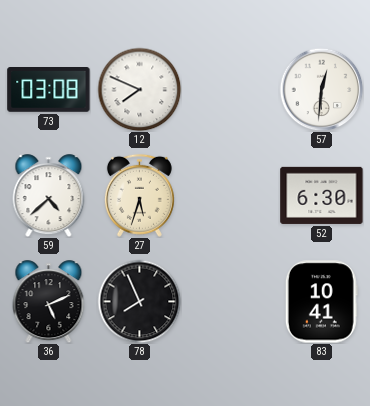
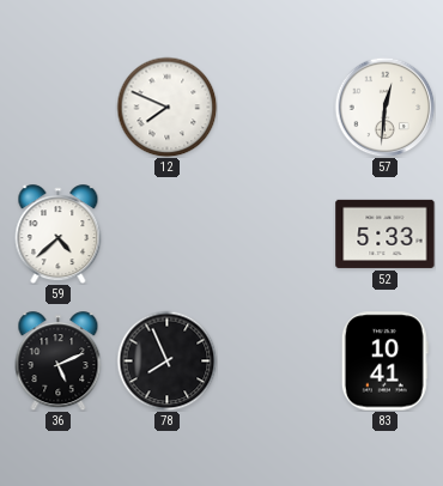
73: 03:08 -> none
27: 5:33 -> none
52: 6:30 -> 5:33
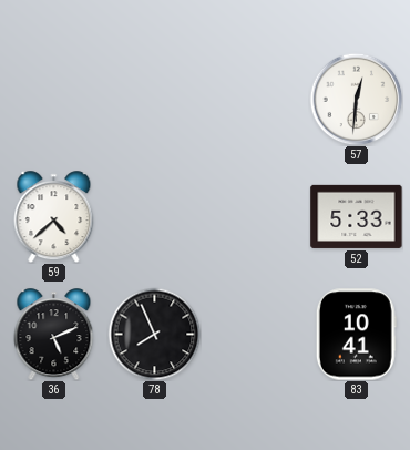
12: 7:49 -> none
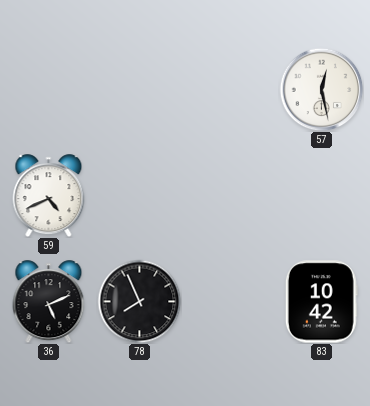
57: 12:31 -> 12:28
59: 4:38 -> 4:41
52: 5:33 -> none
83: 10:41 -> 10:42
